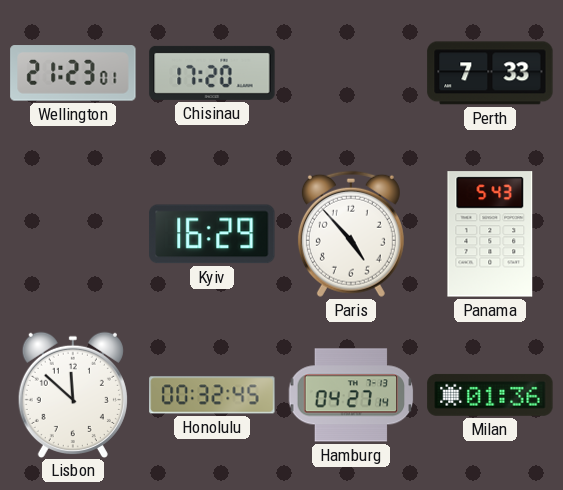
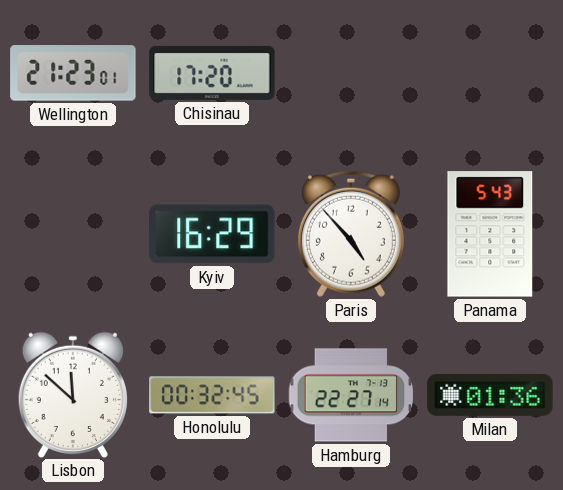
Perth: 7:33 -> none
Hamburg: 04:27 -> 22:27
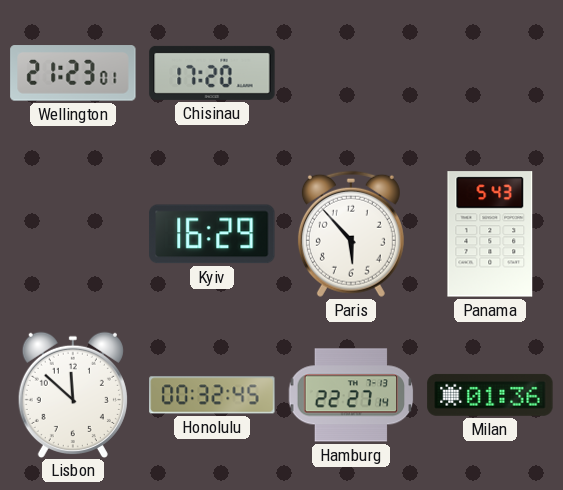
Paris: 4:53 -> 5:53
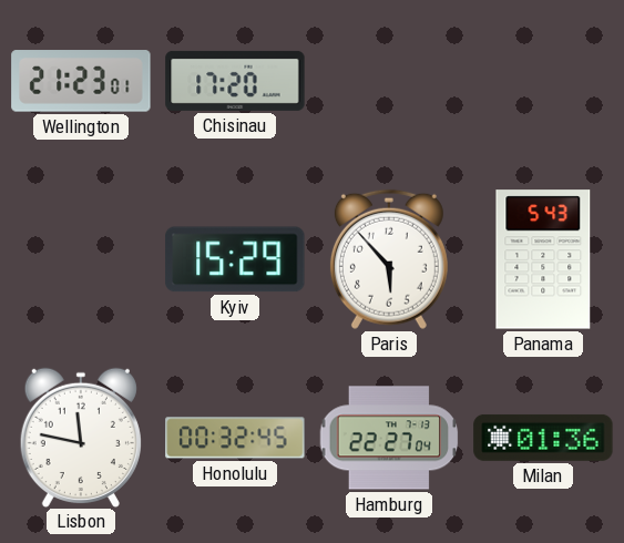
Kyiv: 16:29 -> 15:29
Lisbon: 11:52 -> 11:47
Hamburg: 22:27:14 -> 22:27:04
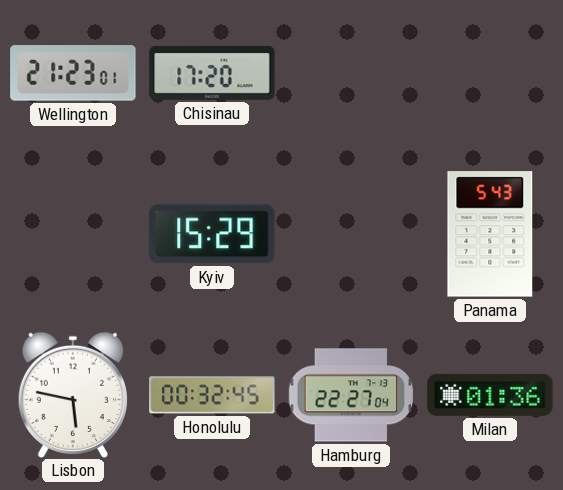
Paris: 5:53 -> none
Lisbon: 11:47 -> 5:47
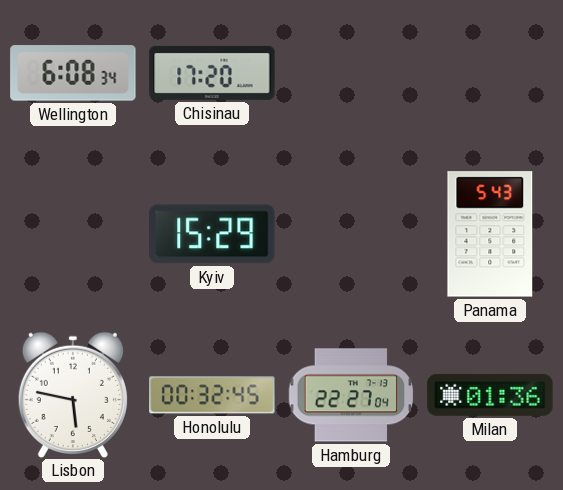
Wellington: 21:23 -> 6:08
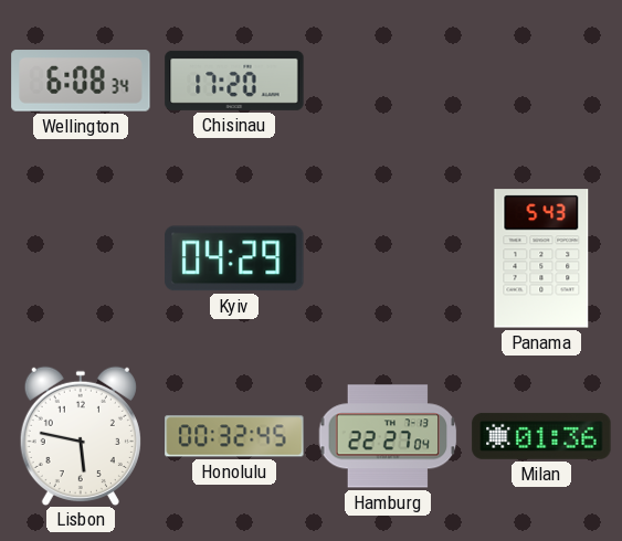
Kyiv: 15:29 -> 04:29
